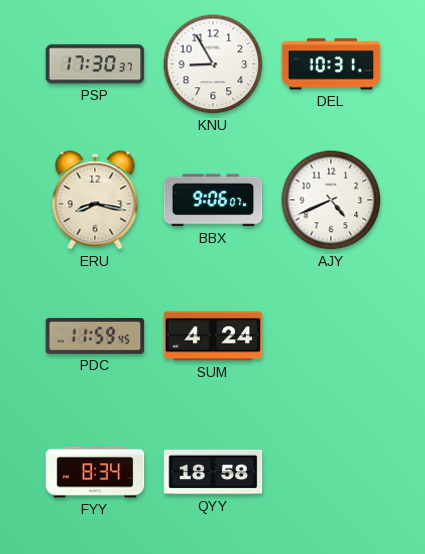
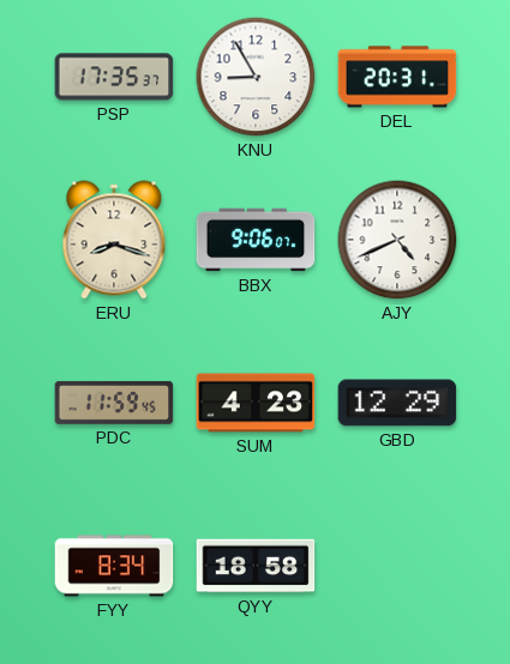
PSP: 17:30 -> 17:35
DEL: 10:31 -> 20:31
ERU: 8:17 -> 8:18
SUM: 4:24 -> 4:23
GBD: none -> 12:29
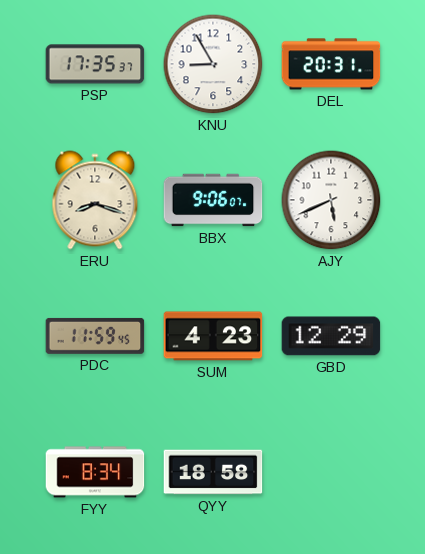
AJY: 4:41 -> 5:41
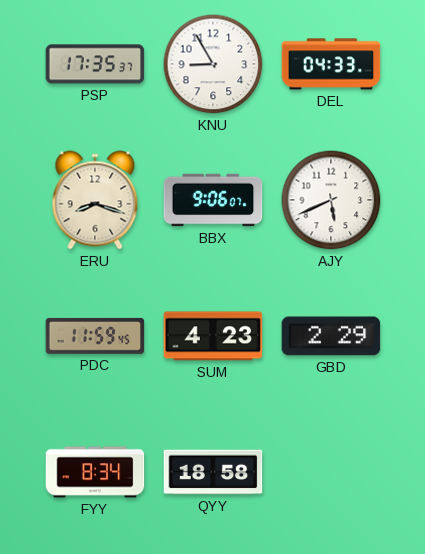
DEL: 20:31 -> 04:33
GBD: 12:29 -> 2:29
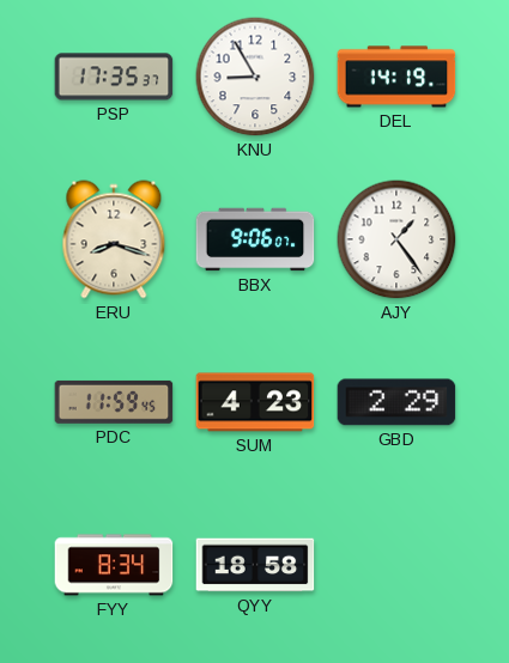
DEL: 04:33 -> 14:19
AJY: 5:41 -> 1:24
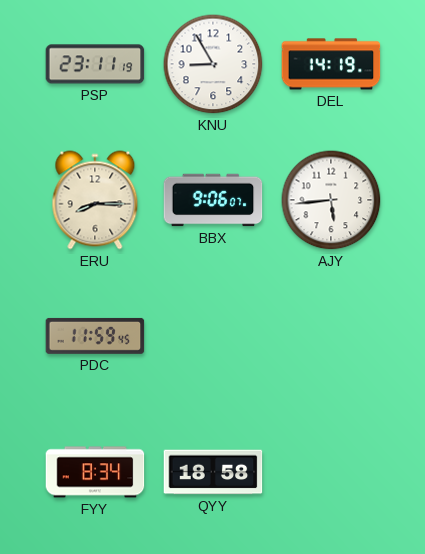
PSP: 17:35 -> 23:11
ERU: 8:18 -> 8:15
AJY: 1:24 -> 5:44
SUM: 4:23 -> none
GBD: 2:29 -> none
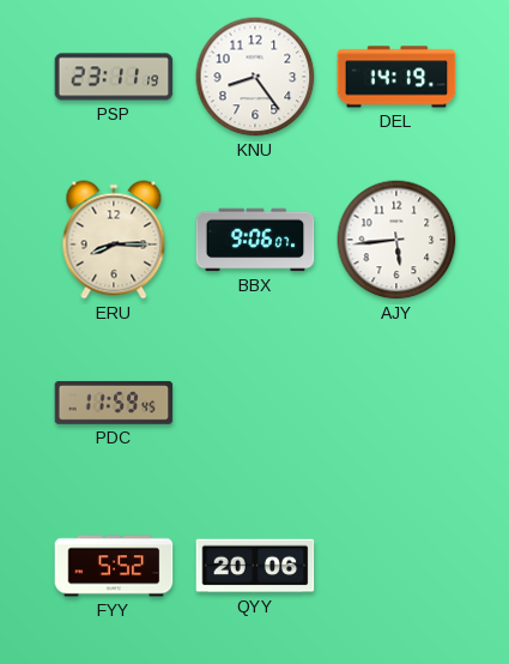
KNU: 8:55 -> 8:24
FYY: 8:34 -> 5:52
QYY: 18:58 -> 20:06
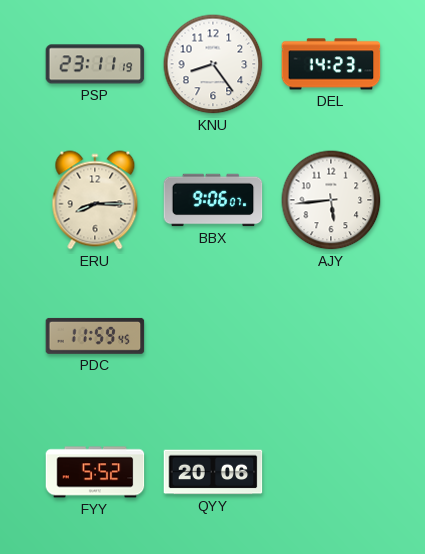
DEL: 14:19 -> 14:23
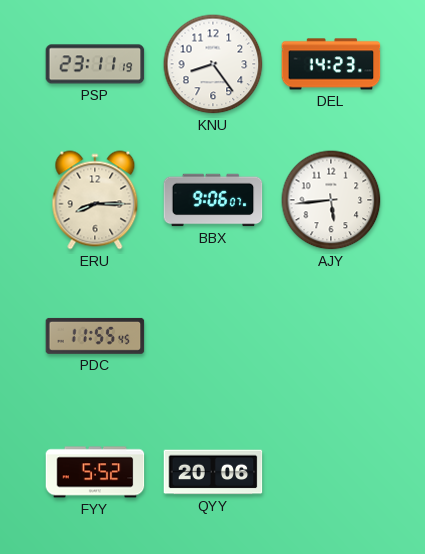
PDC: 11:59 -> 11:55
